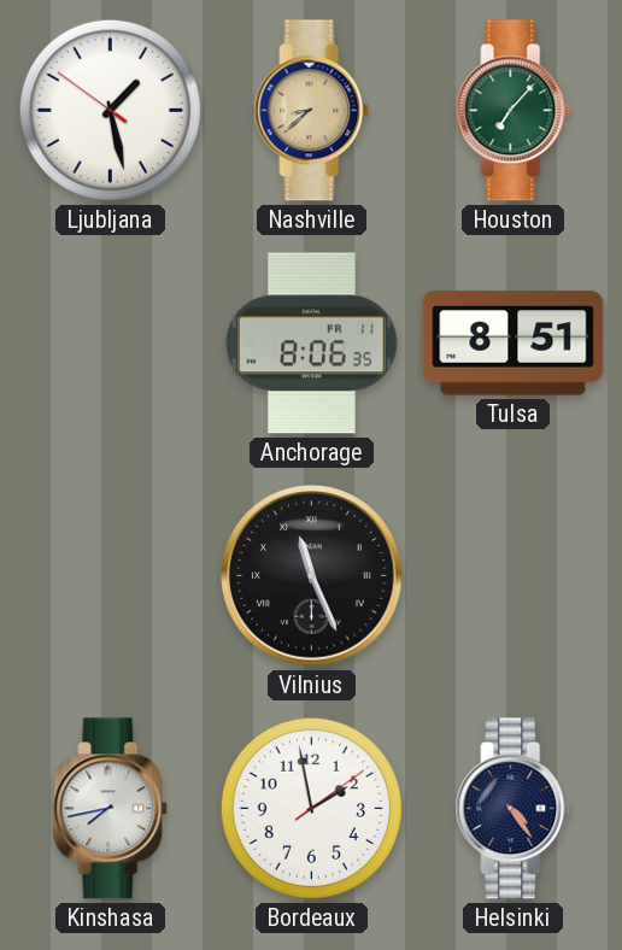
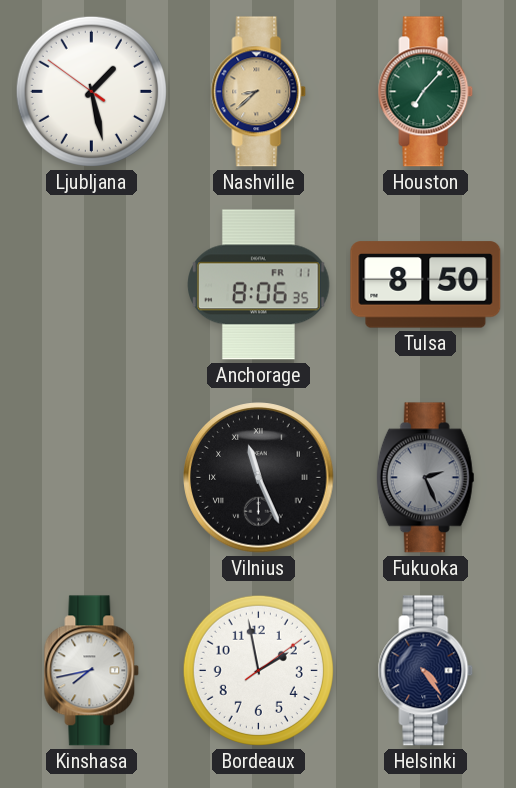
Tulsa: 8:51 -> 8:50
Fukuoka: none -> 2:26
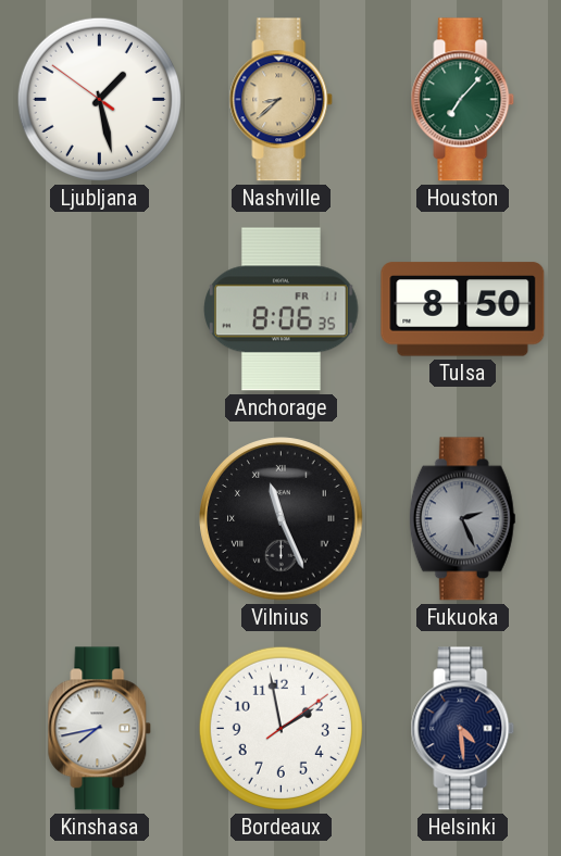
Helsinki: 4:24 -> 4:29
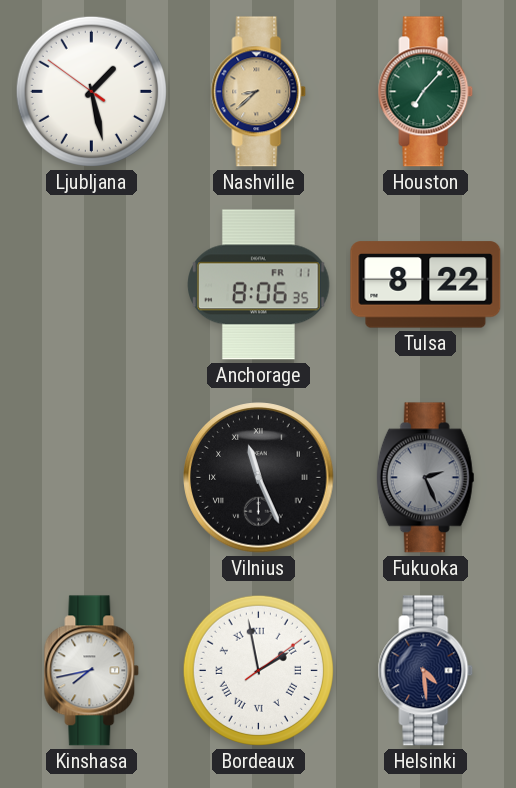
Tulsa: 8:50 -> 8:22
Bordeaux numerals: Arabic -> Roman
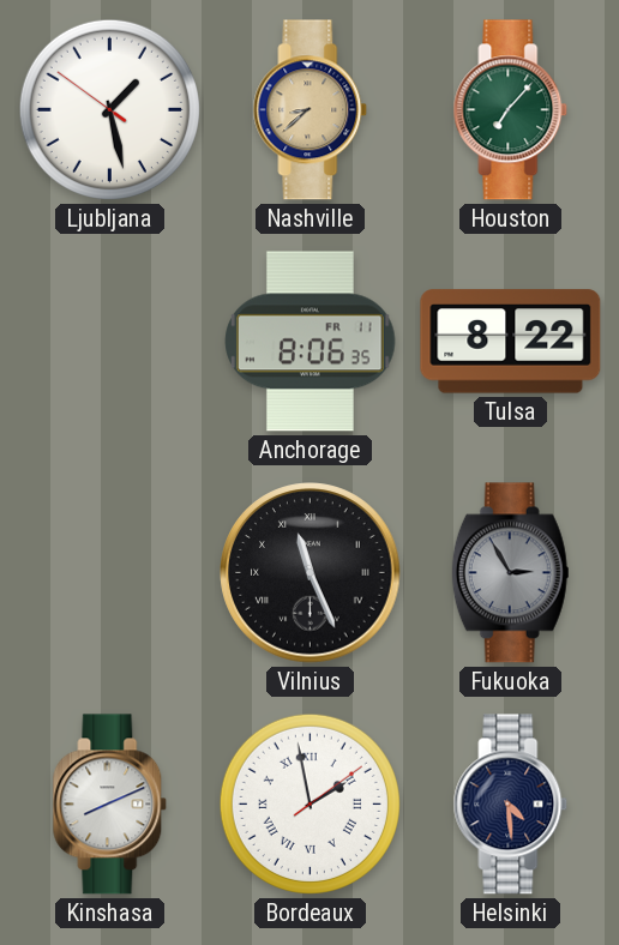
Fukuoka: 2:26 -> 2:55
Kinshasa: 7:43 -> 8:11
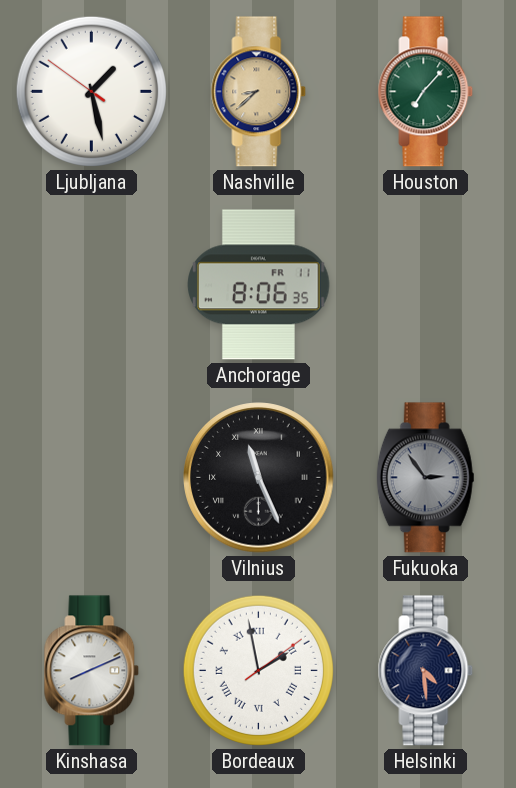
Tulsa: 8:22 -> none
Fukuoka: 2:55 -> 2:54
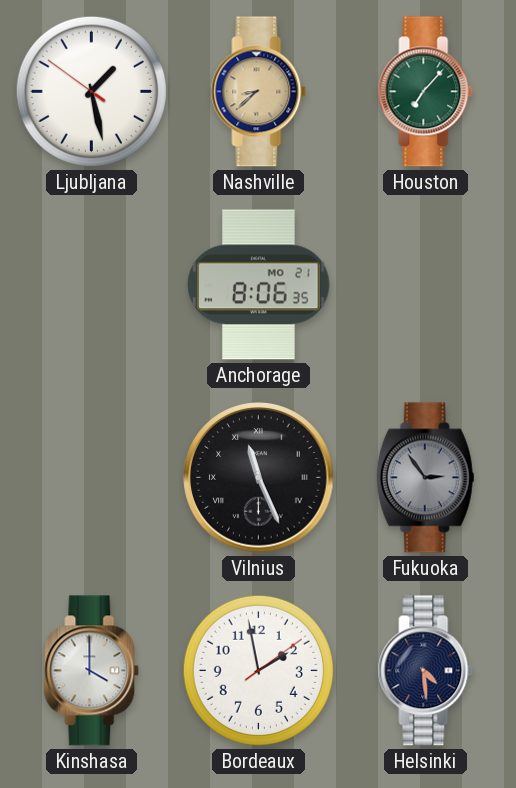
Anchorage date: FR 11 -> MO 21
Kinshasa: 8:11 -> 4:00
Bordeaux numerals: Roman -> Arabic
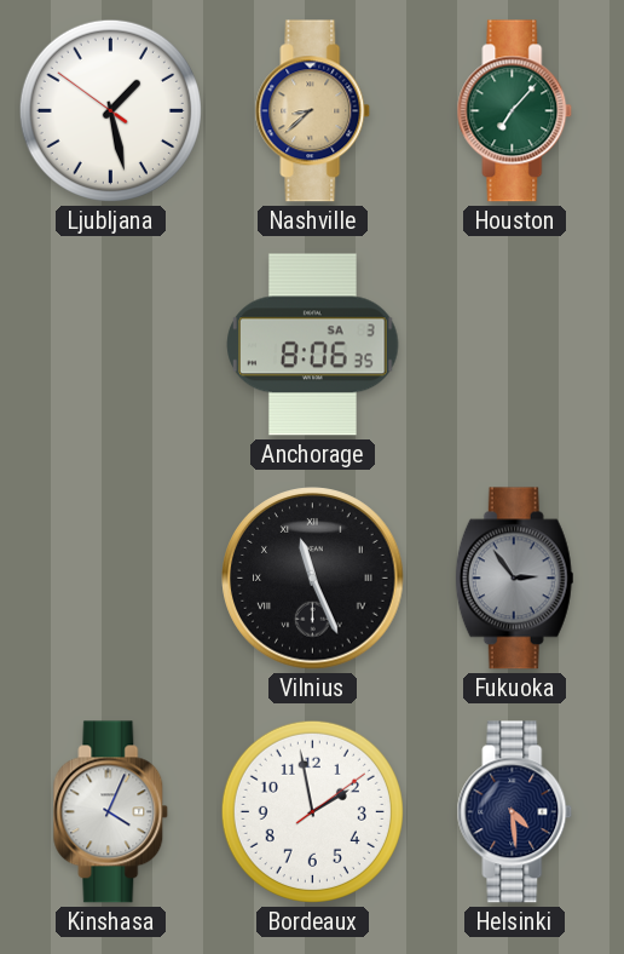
Anchorage date: MO 21 -> SA 3
Kinshasa: 4:00 -> 4:04
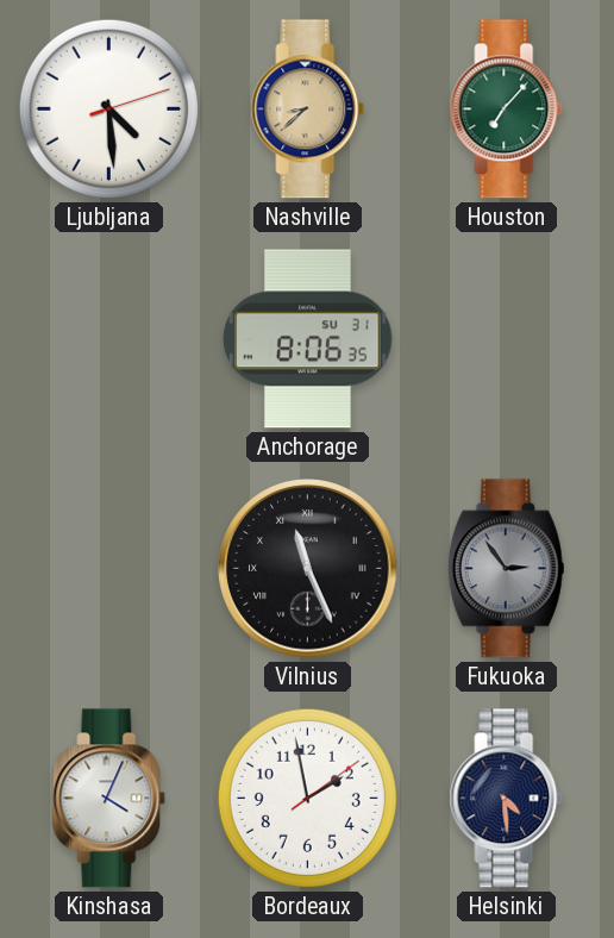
Ljubljana: 1:27 -> 4:29
Anchorage date: SA 3 -> SU 31
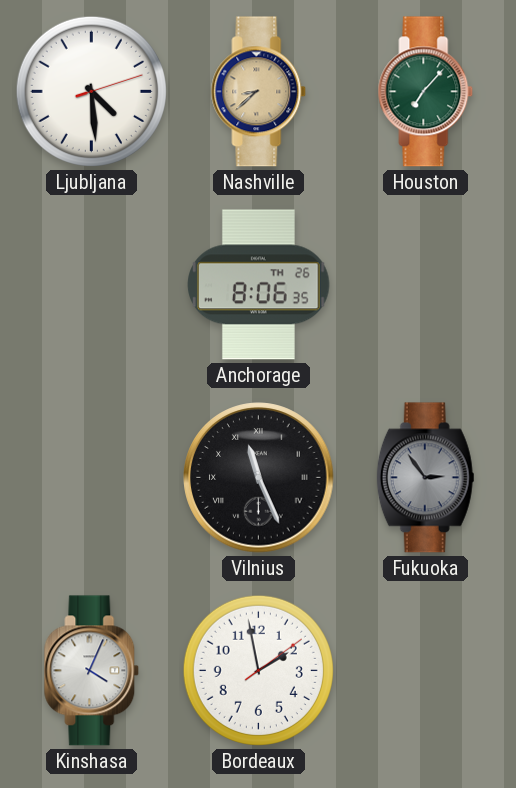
Anchorage date: SU 31 -> TH 26
Helsinki: 4:29 -> none
